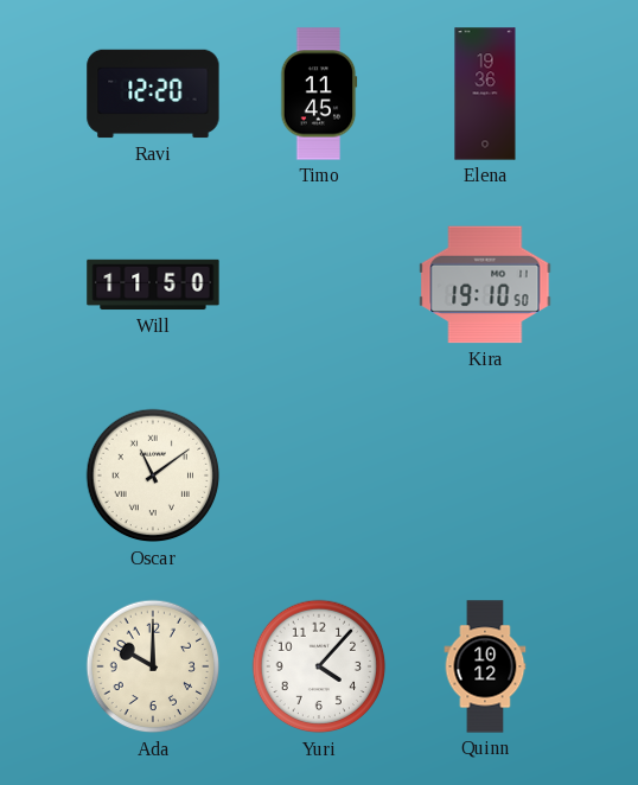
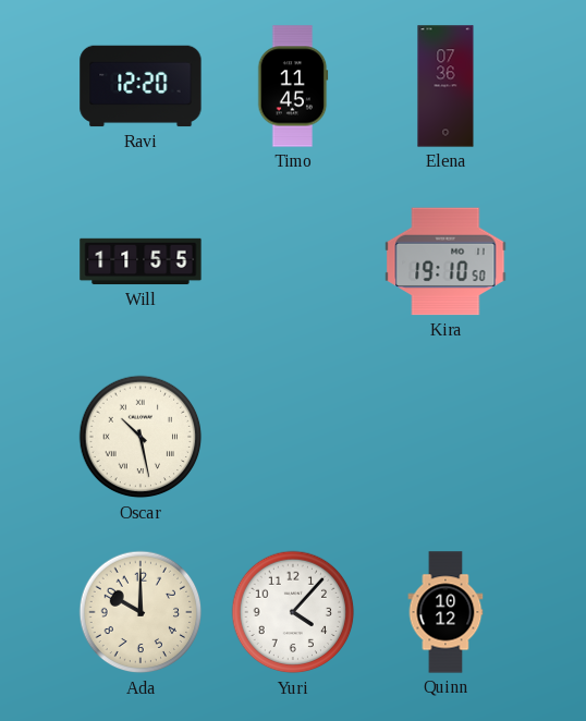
Elena: 19:36 -> 07:36
Will: 11:50 -> 11:55
Oscar: 11:09 -> 10:28
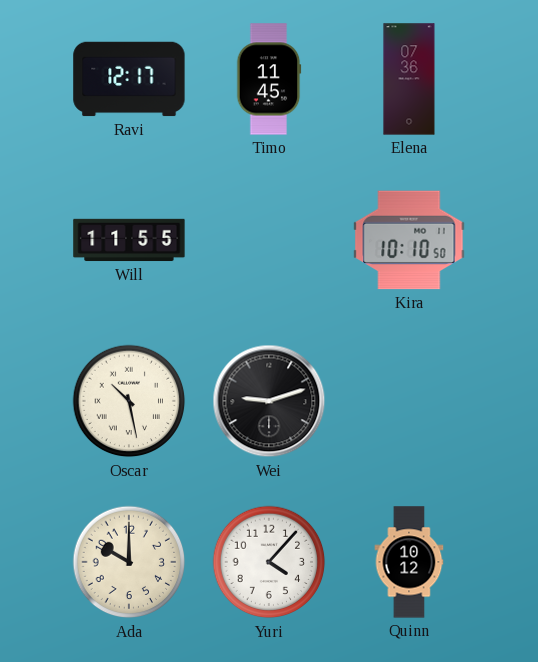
Ravi: 12:20 -> 12:17
Kira: 19:10 -> 10:10
Wei: none -> 9:12
